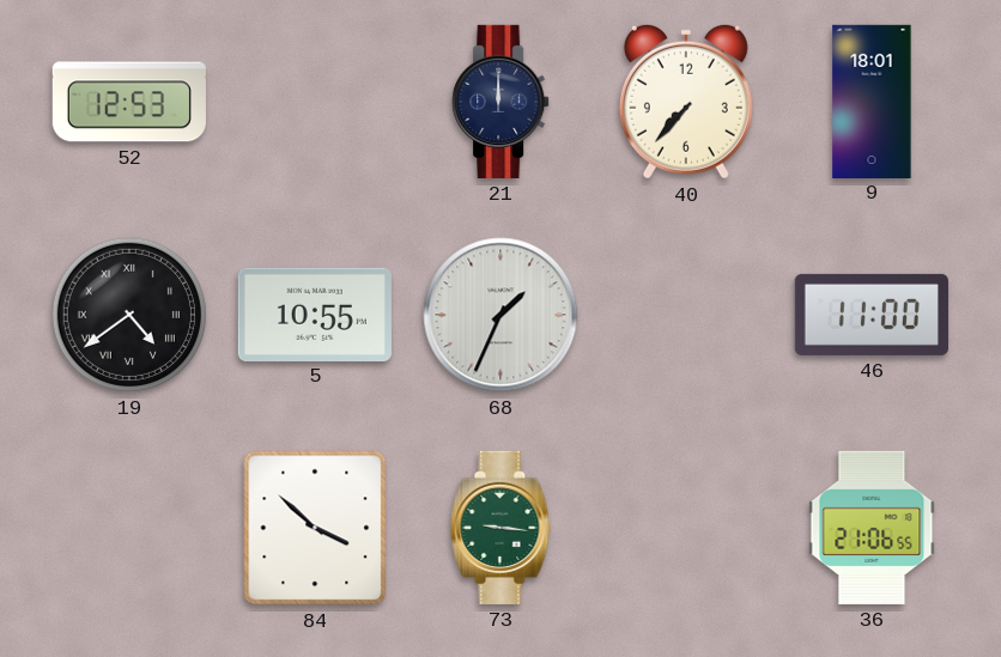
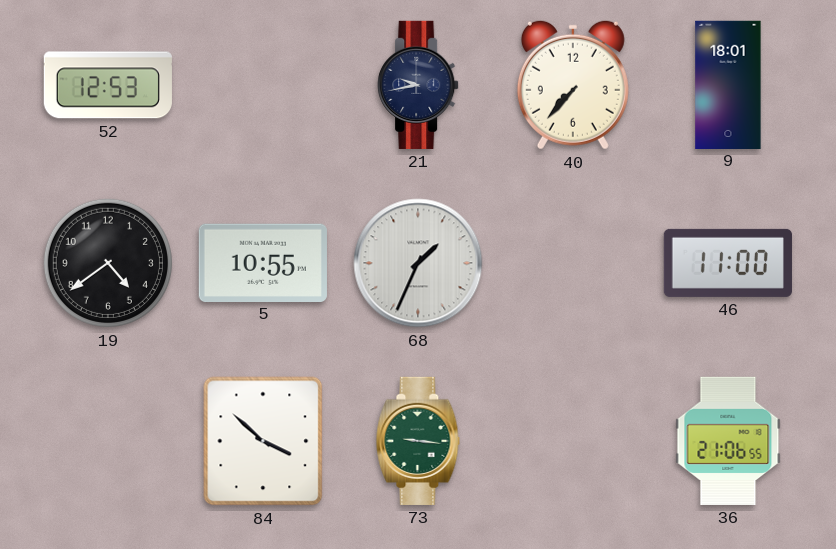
21: 12:00 -> 9:43
19 numerals: Roman -> Arabic
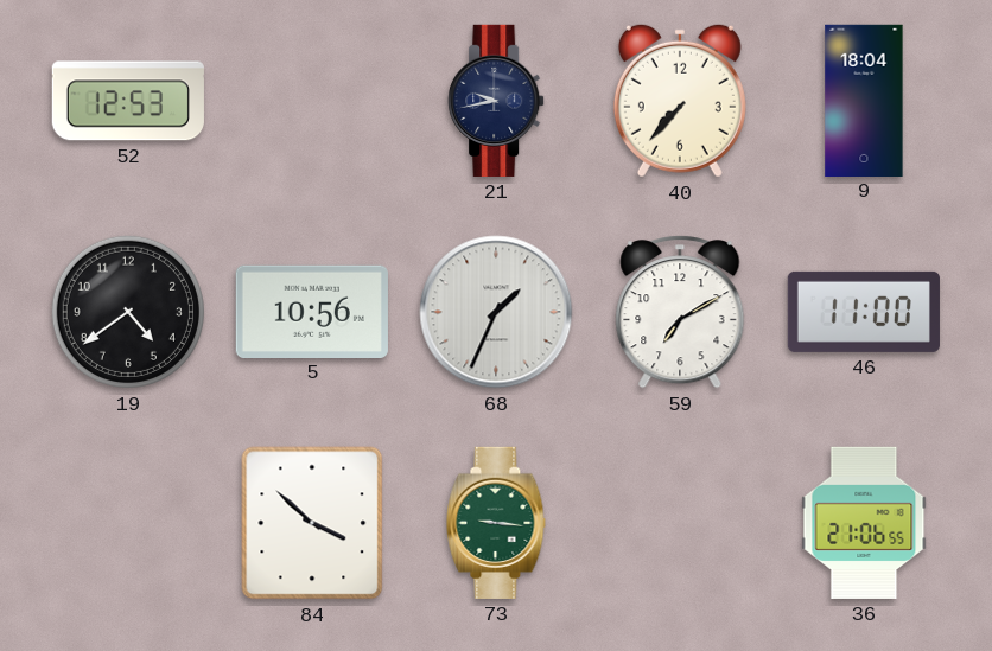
9: 18:01 -> 18:04
5: 10:55 -> 10:56
59: none -> 7:10
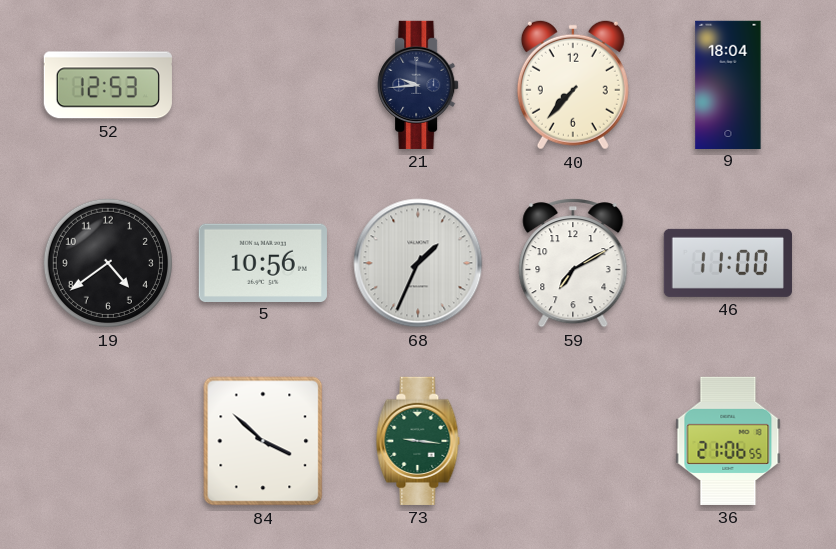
21: 9:43 -> 9:44
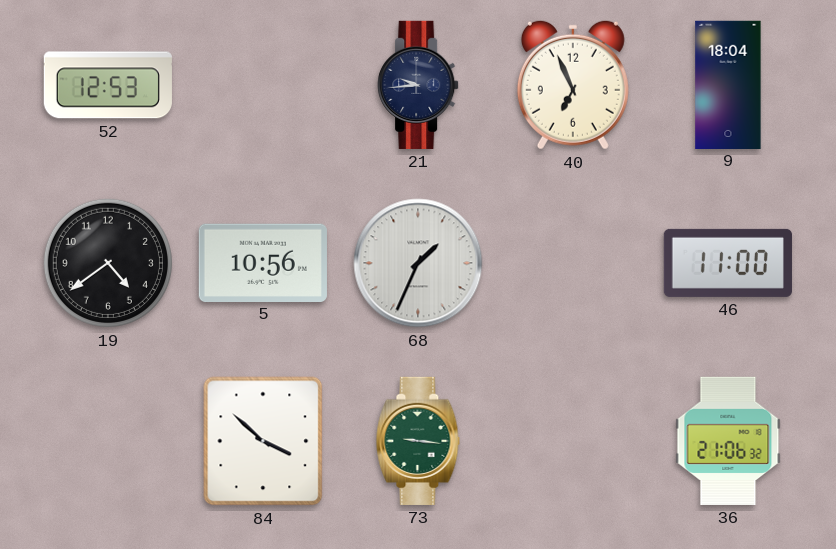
40: 7:37 -> 6:56
59: 7:10 -> none
36: 21:06:55 -> 21:06:32
